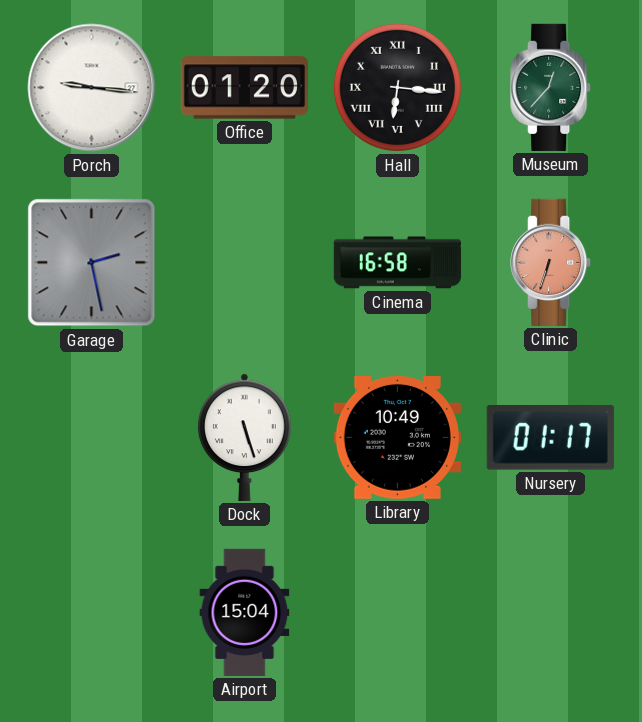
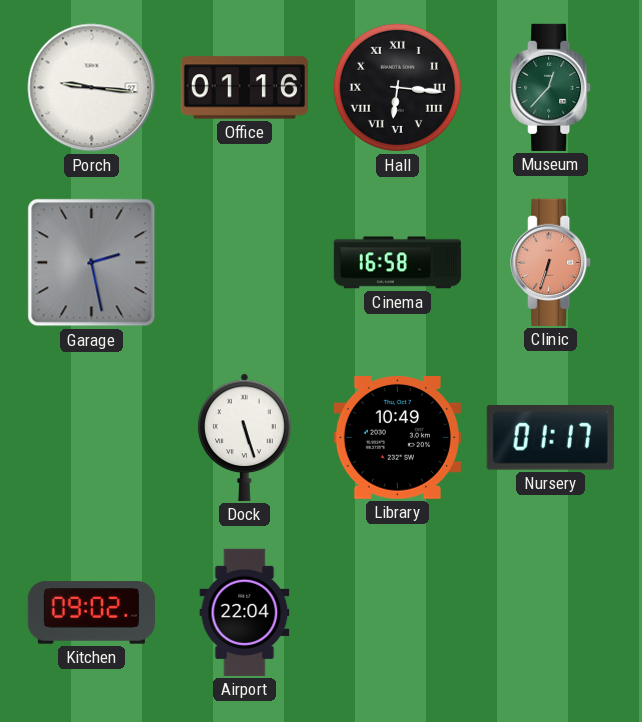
Office: 01:20 -> 01:16
Kitchen: none -> 09:02
Airport: 15:04 -> 22:04
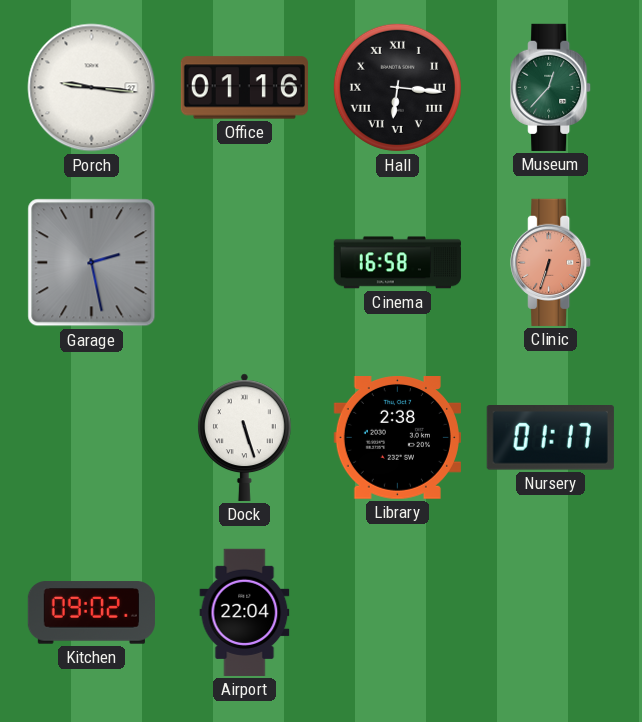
Library: 10:49 -> 2:38
